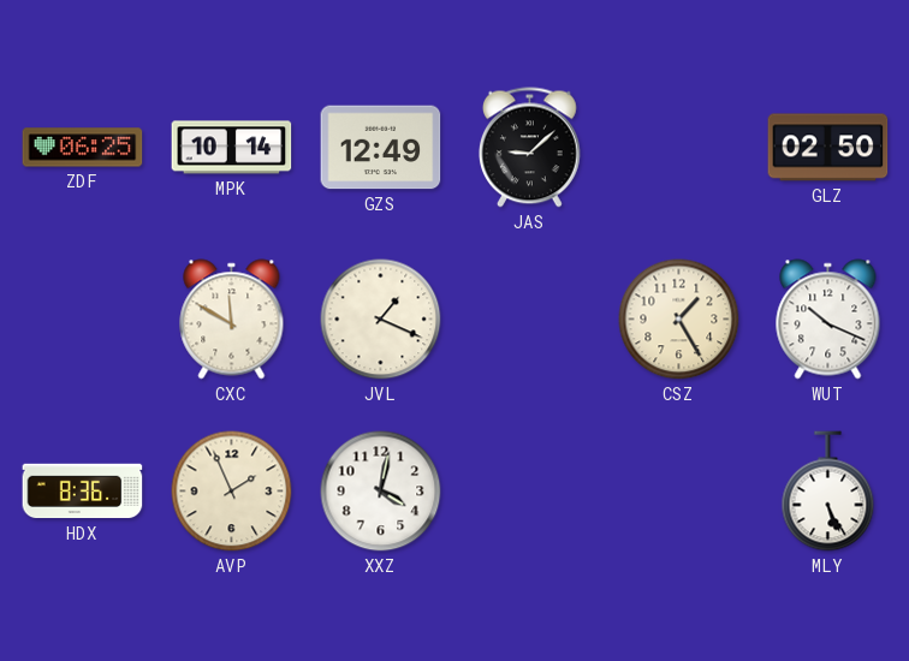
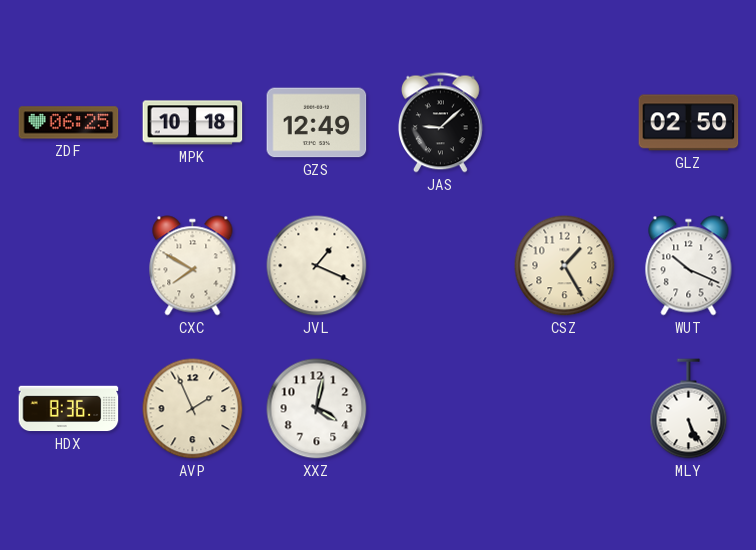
MPK: 10:14 -> 10:18
CXC: 11:50 -> 7:50
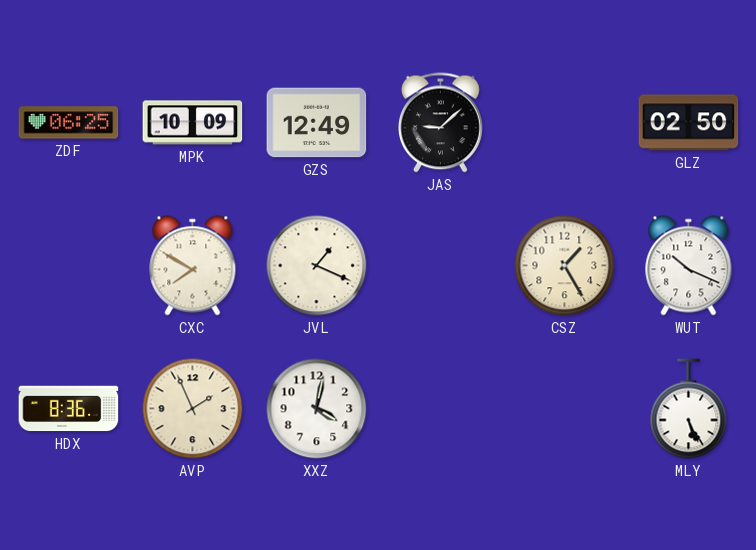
MPK: 10:18 -> 10:09
